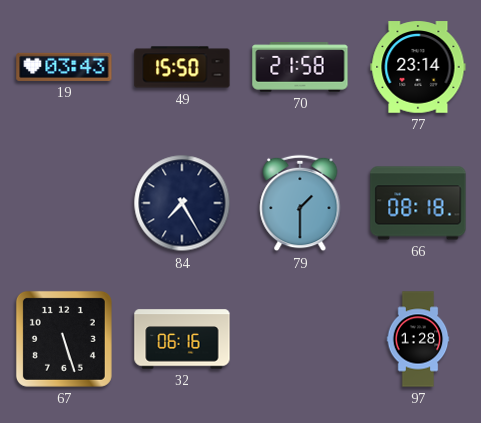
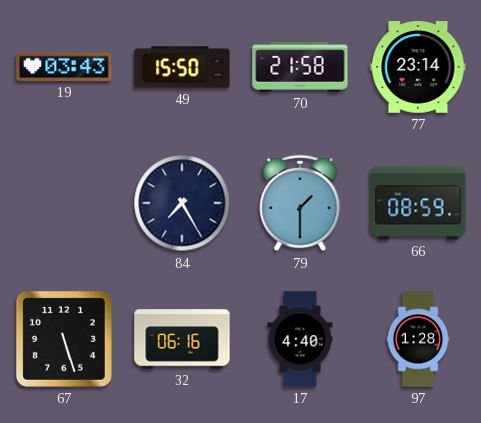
66: 08:18 -> 08:59
17: none -> 4:40
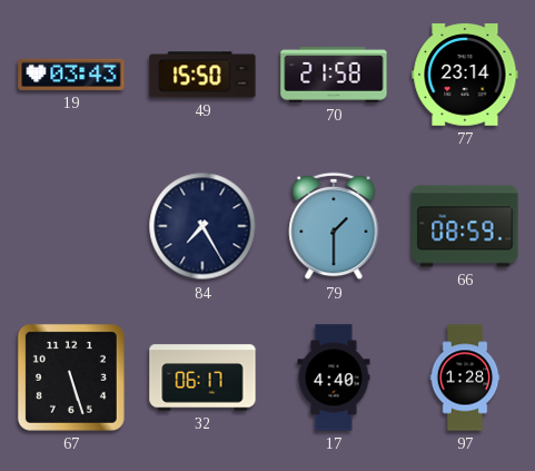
32: 06:16 -> 06:17
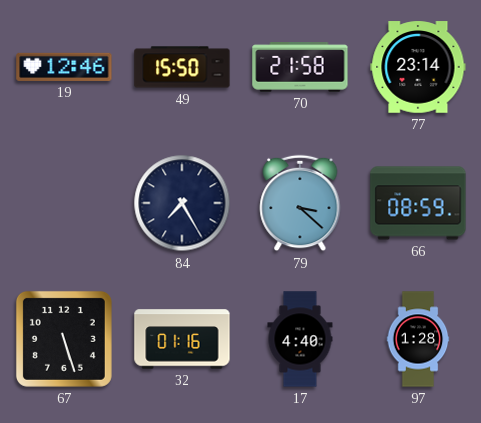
19: 03:43 -> 12:46
79: 1:30 -> 3:22
32: 06:17 -> 01:16
